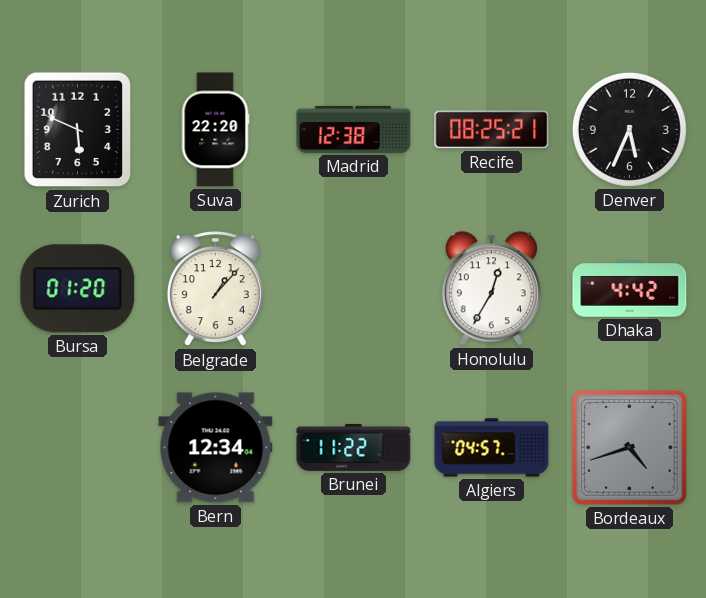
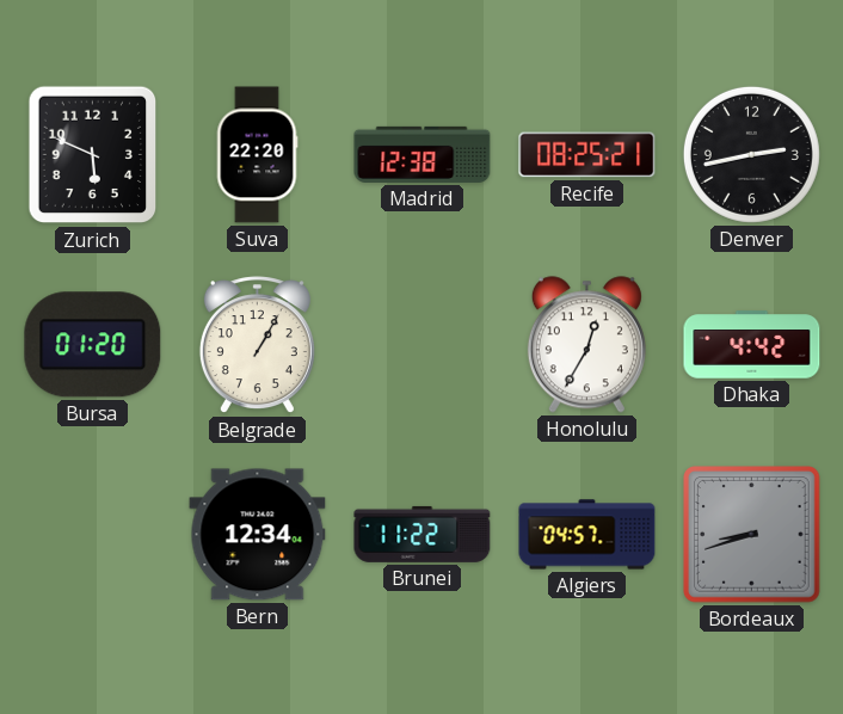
Denver: 5:34 -> 2:43
Belgrade: 1:07 -> 1:05
Bordeaux: 4:42 -> 8:42
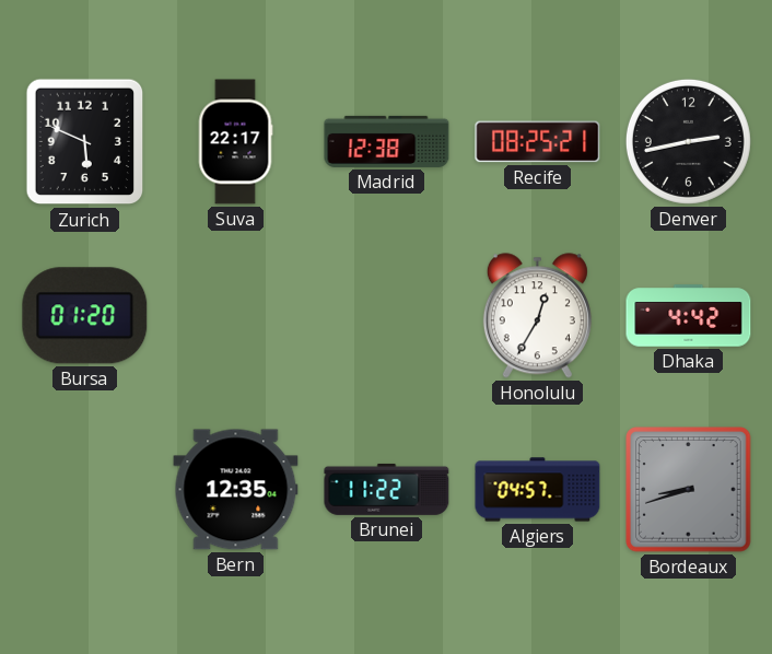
Suva: 22:20 -> 22:17
Belgrade: 1:05 -> none
Bern: 12:34 -> 12:35
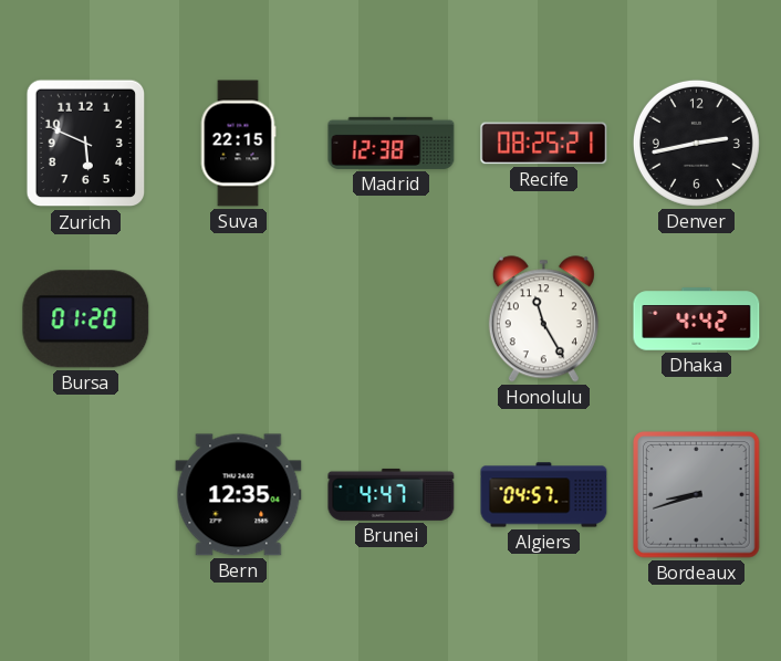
Suva: 22:17 -> 22:15
Honolulu: 12:35 -> 11:25
Brunei: 11:22 -> 4:47
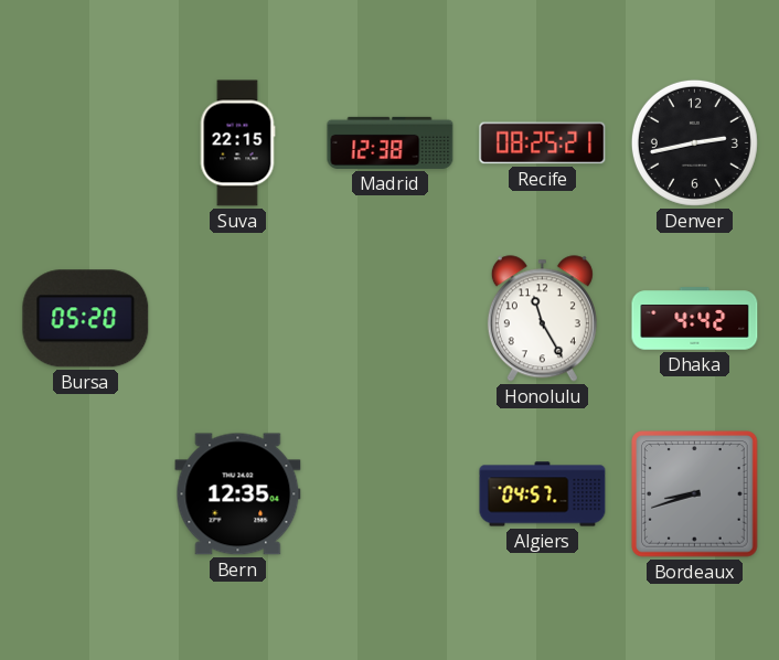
Zurich: 5:49 -> none
Bursa: 01:20 -> 05:20
Brunei: 4:47 -> none
